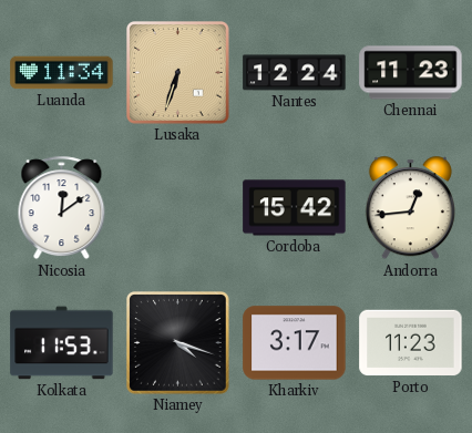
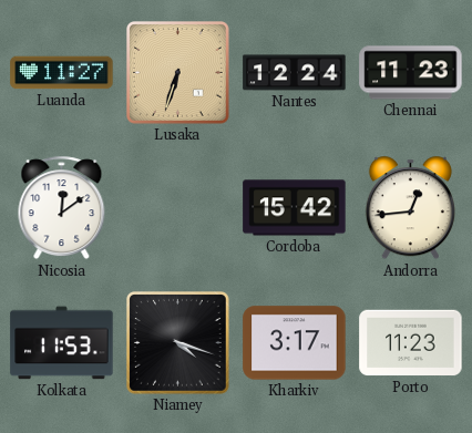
Luanda: 11:34 -> 11:27
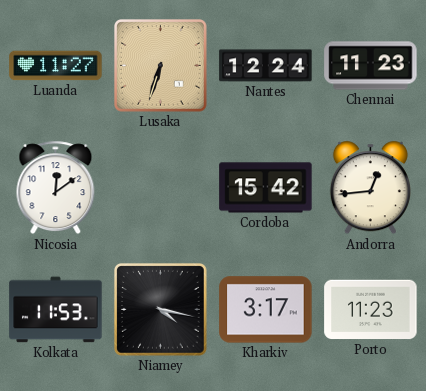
Niamey: 4:18 -> 4:17
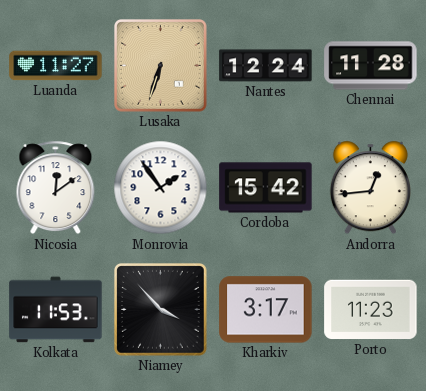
Chennai: 11:23 -> 11:28
Monrovia: none -> 1:54
Niamey: 4:17 -> 3:53
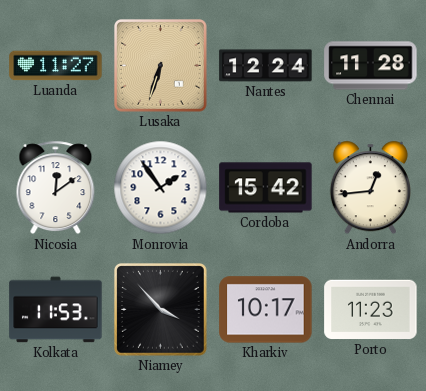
Kharkiv: 3:17 -> 10:17
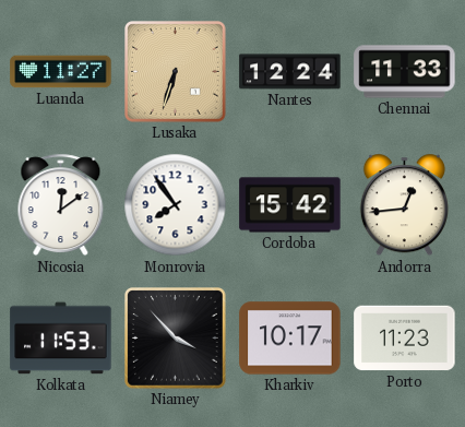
Chennai: 11:28 -> 11:33
Monrovia: 1:54 -> 7:54
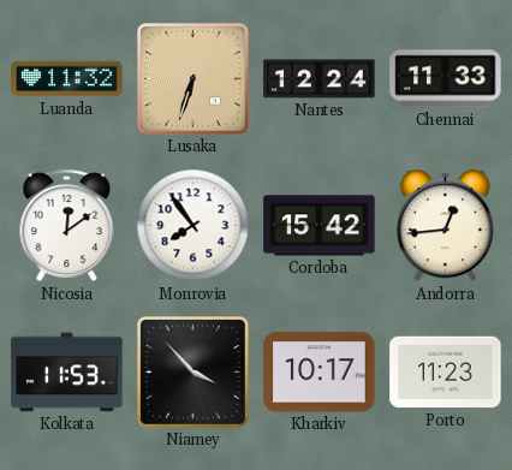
Luanda: 11:27 -> 11:32
